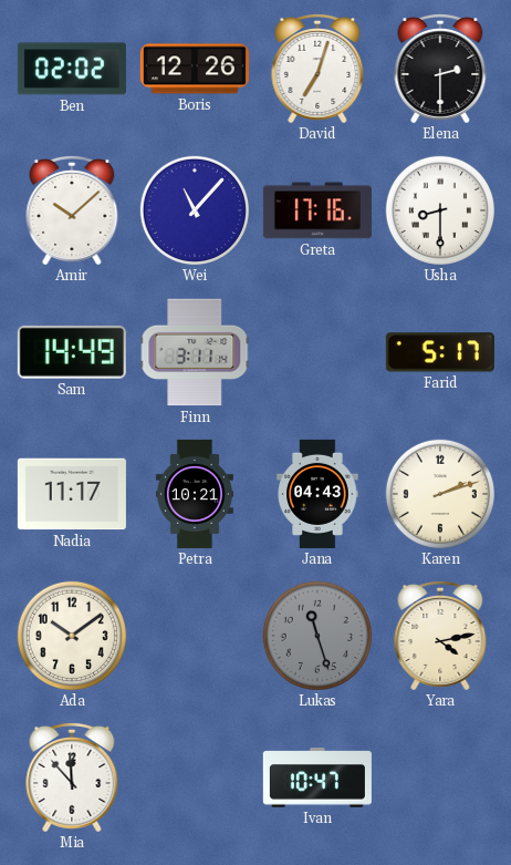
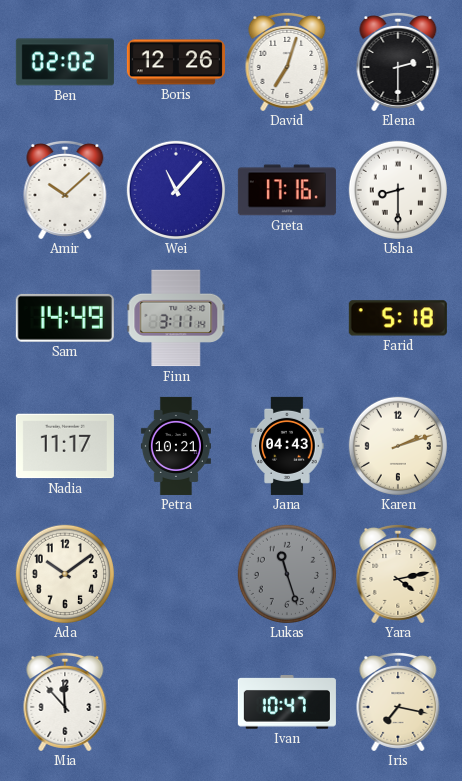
Farid: 5:17 -> 5:18
Iris: none -> 7:17
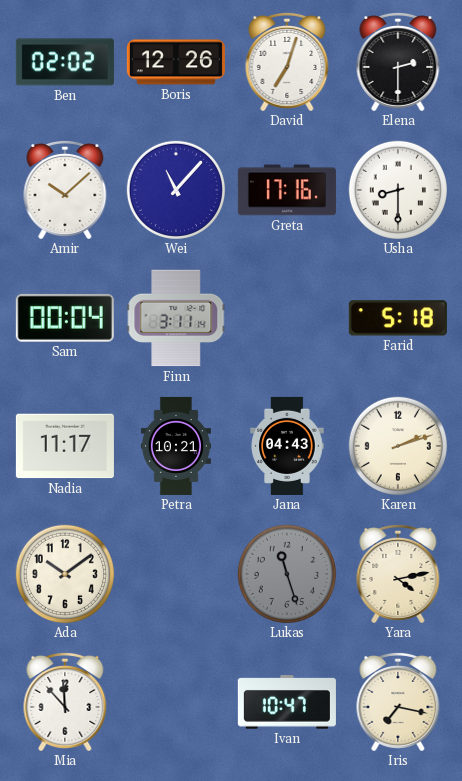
Sam: 14:49 -> 00:04
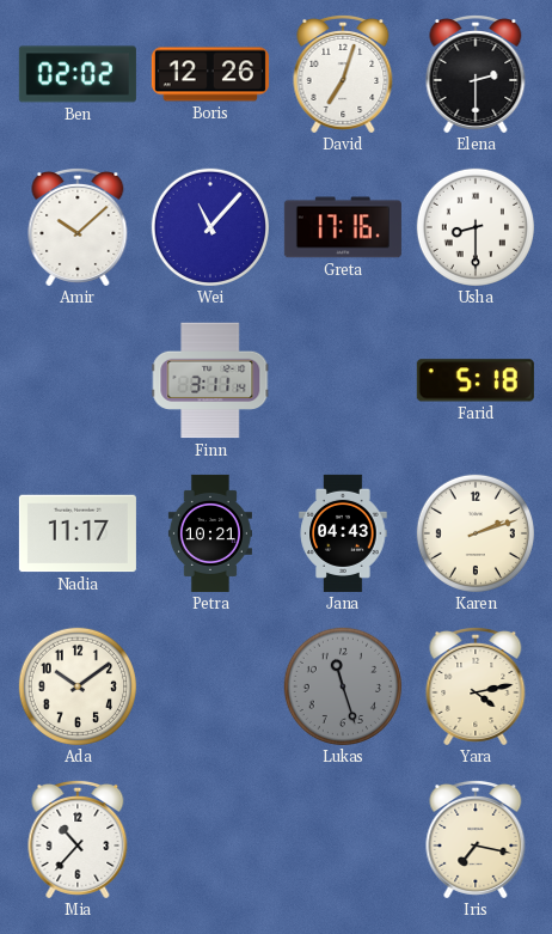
Sam: 00:04 -> none
Mia: 11:53 -> 10:37
Ivan: 10:47 -> none
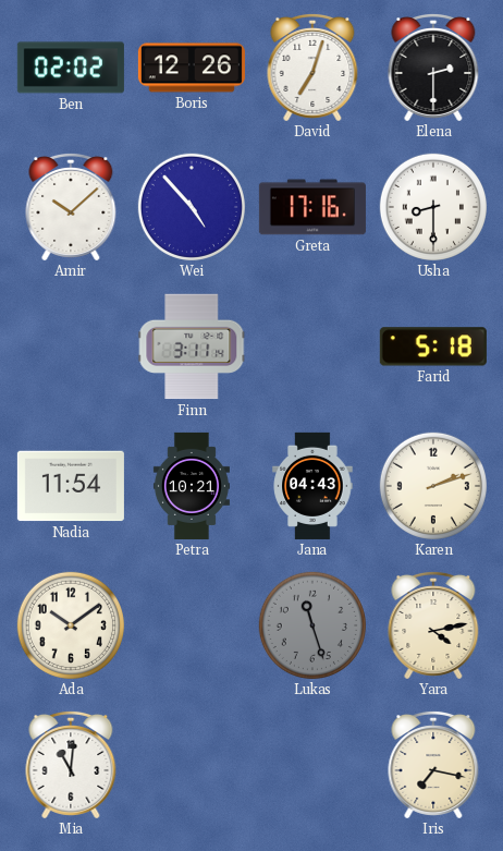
Wei: 11:07 -> 4:53
Nadia: 11:17 -> 11:54
Mia: 10:37 -> 11:01
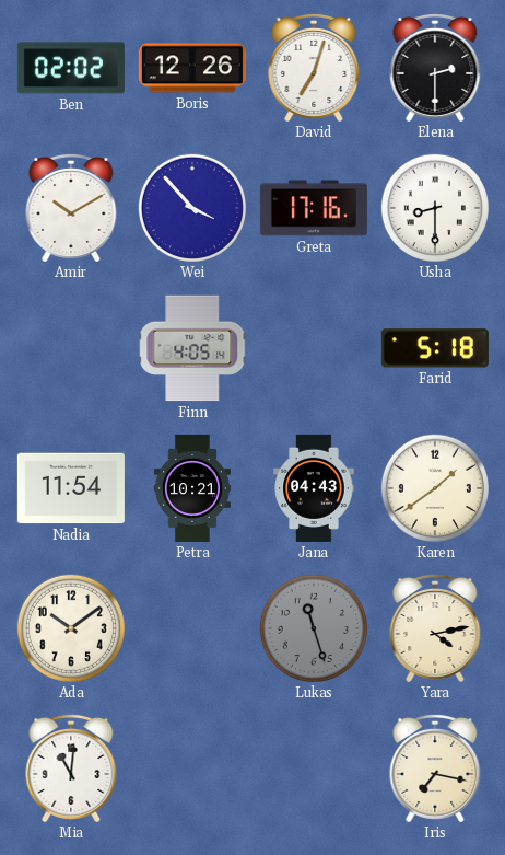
Amir: 10:08 -> 10:10
Wei: 4:53 -> 3:53
Finn: 3:11 -> 4:05
Karen: 2:12 -> 1:39
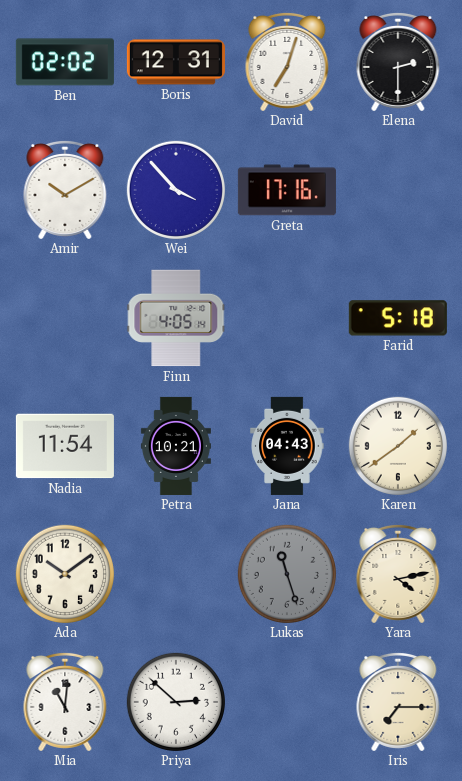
Boris: 12:26 -> 12:31
Usha: 8:30 -> none
Priya: none -> 2:52
Iris: 7:17 -> 7:15
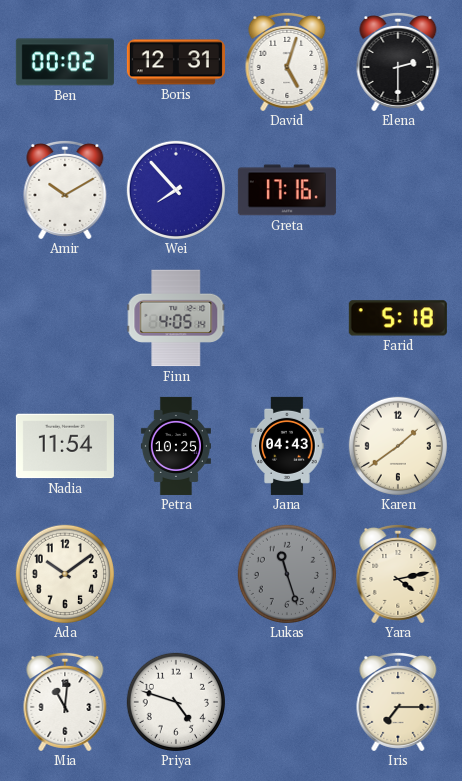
Ben: 02:02 -> 00:02
David: 7:03 -> 5:03
Wei: 3:53 -> 7:53
Petra: 10:21 -> 10:25
Priya: 2:52 -> 4:48
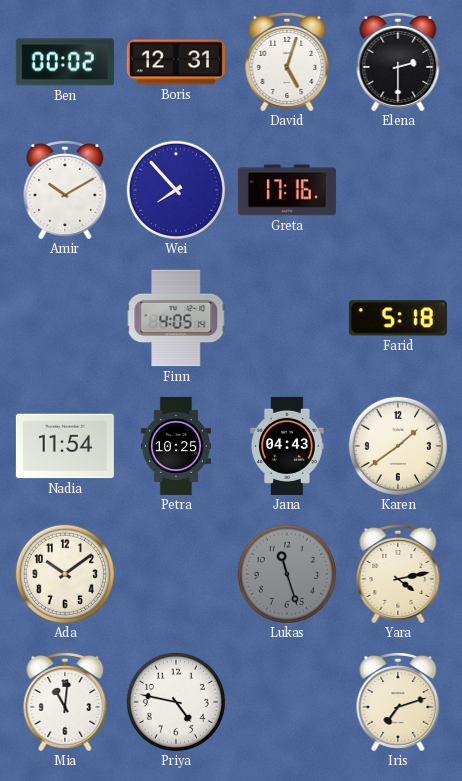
Priya: 4:48 -> 4:47
Iris: 7:15 -> 7:12
